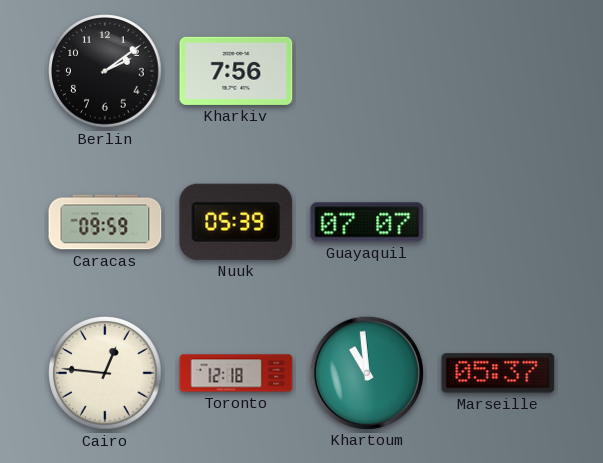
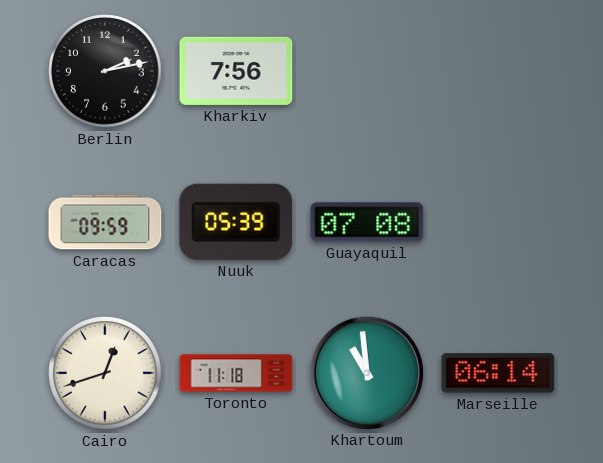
Berlin: 2:09 -> 2:13
Guayaquil: 07:07 -> 07:08
Cairo: 12:46 -> 12:42
Toronto: 12:18 -> 11:18
Marseille: 05:37 -> 06:14
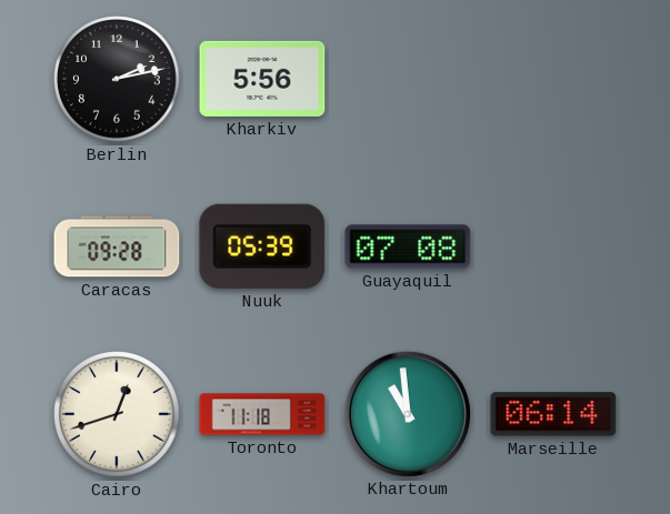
Kharkiv: 7:56 -> 5:56
Caracas: 09:59 -> 09:28
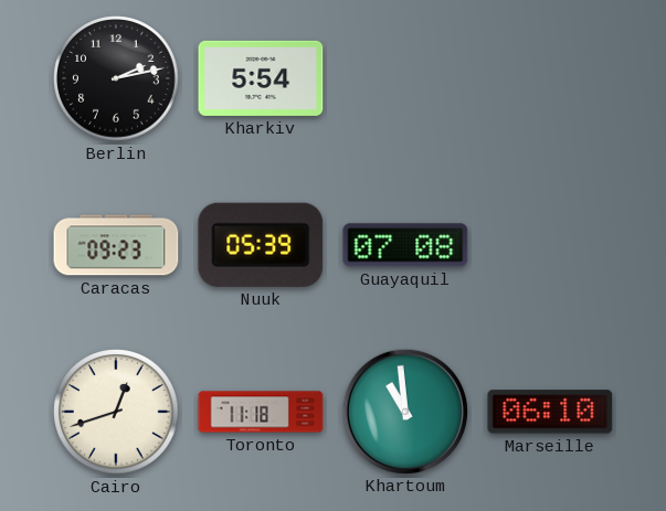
Kharkiv: 5:56 -> 5:54
Caracas: 09:28 -> 09:23
Marseille: 06:14 -> 06:10
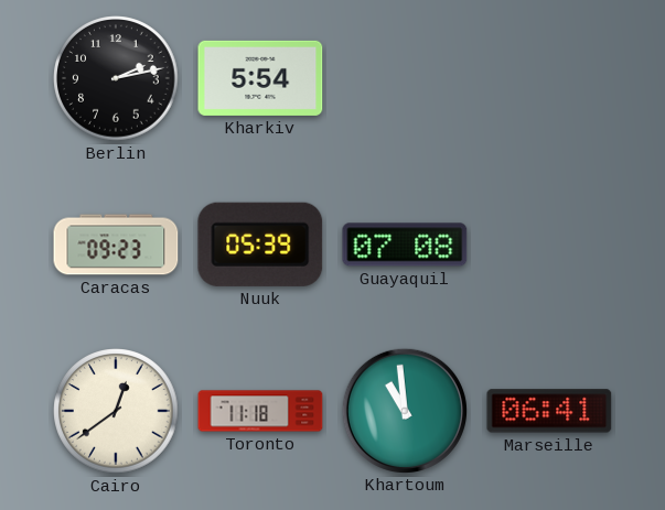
Cairo: 12:42 -> 12:39
Marseille: 06:10 -> 06:41
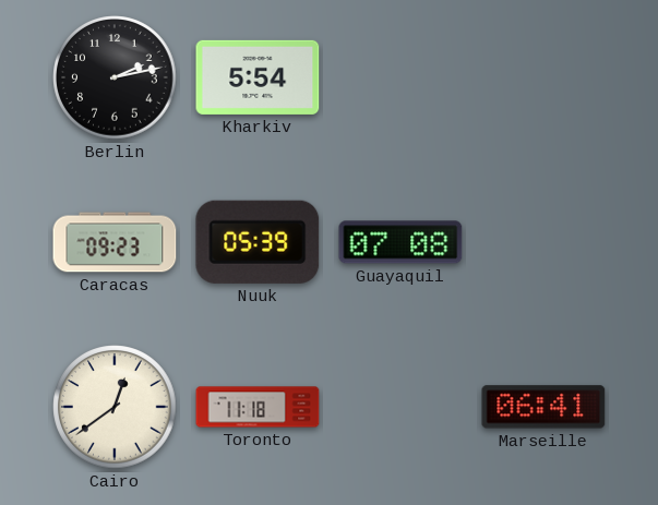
Khartoum: 10:59 -> none
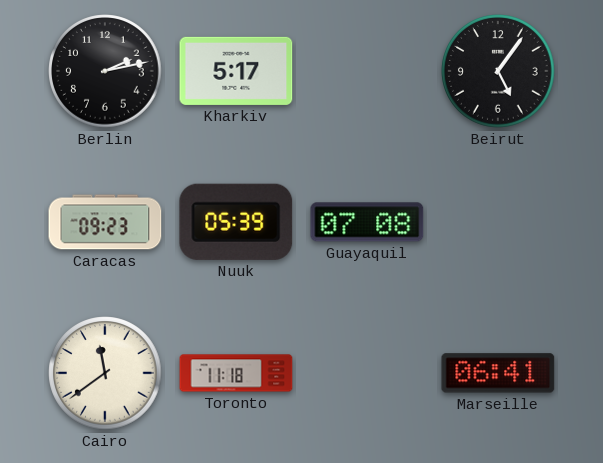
Kharkiv: 5:54 -> 5:17
Beirut: none -> 5:06
Cairo: 12:39 -> 11:39
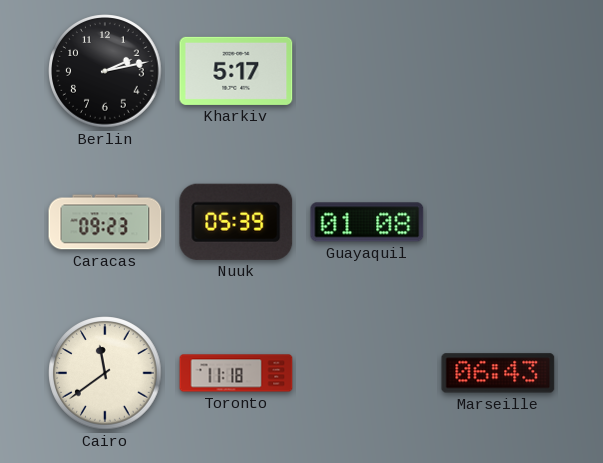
Beirut: 5:06 -> none
Guayaquil: 07:08 -> 01:08
Marseille: 06:41 -> 06:43
